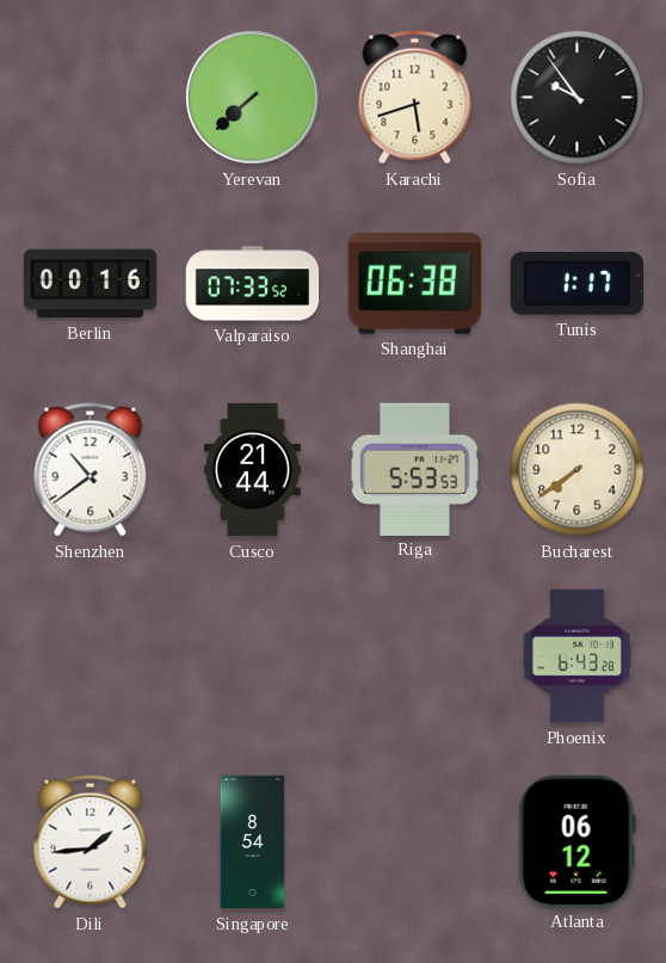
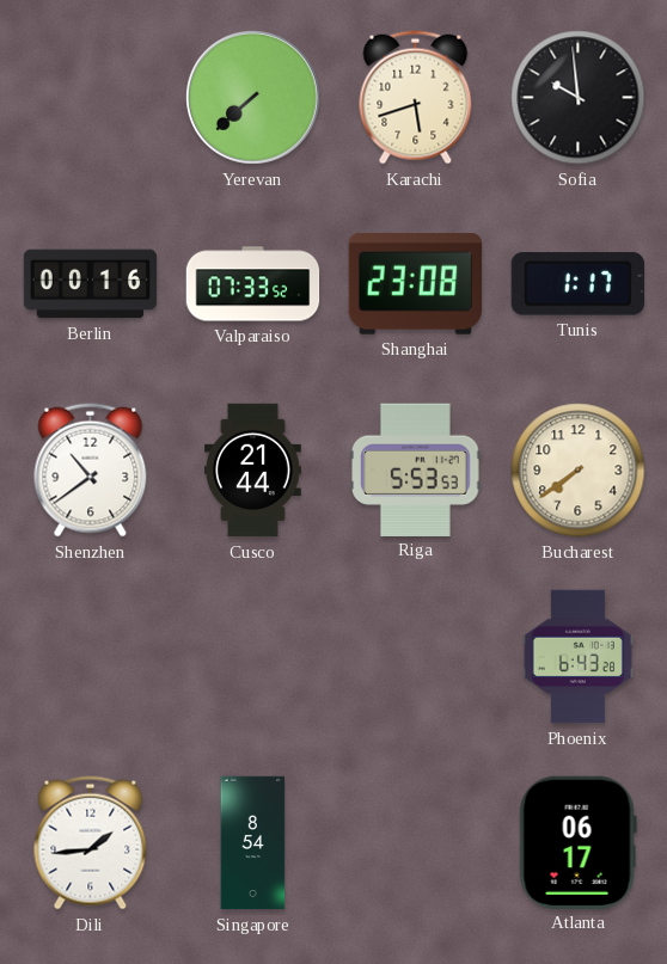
Sofia: 9:54 -> 9:59
Shanghai: 06:38 -> 23:08
Atlanta: 06:12 -> 06:17
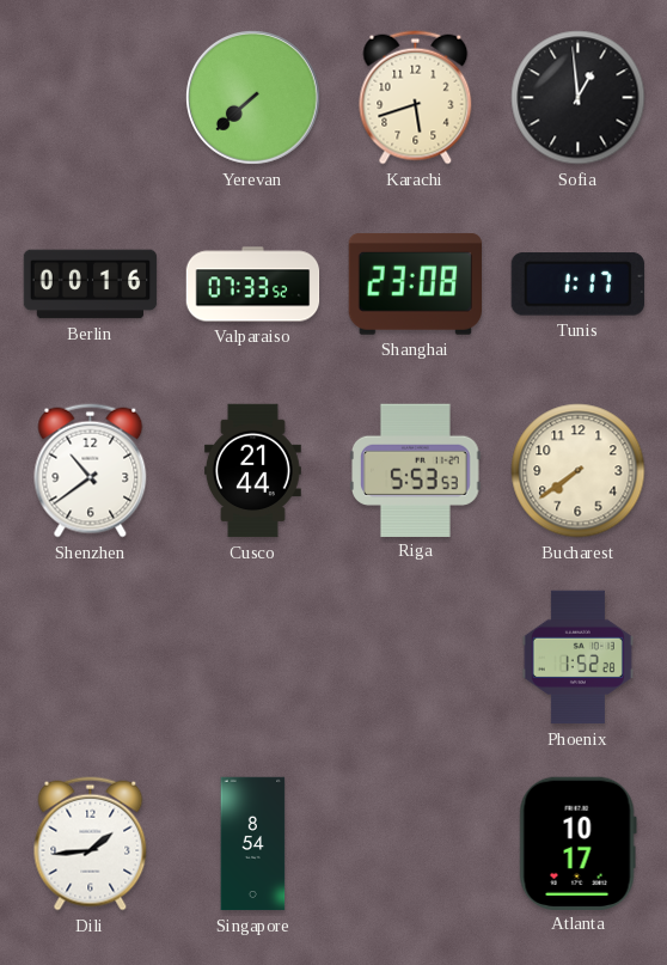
Sofia: 9:59 -> 12:59
Phoenix: 6:43 -> 1:52
Atlanta: 06:17 -> 10:17
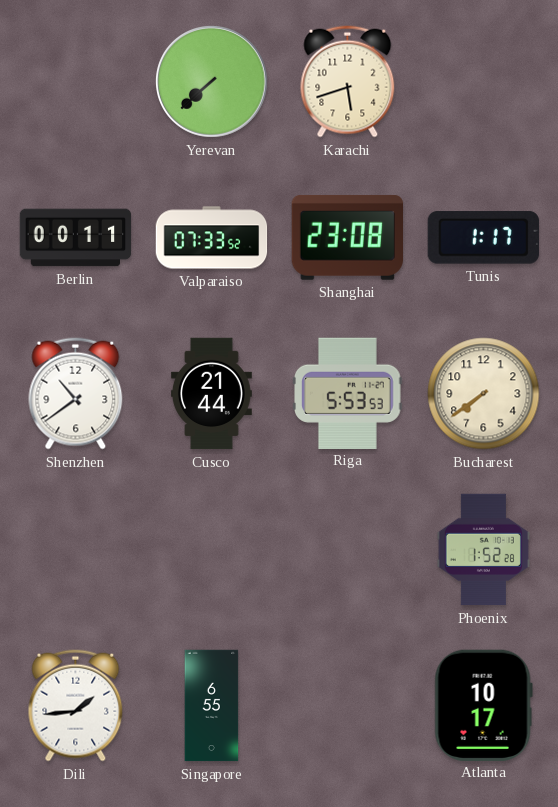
Sofia: 12:59 -> none
Berlin: 00:16 -> 00:11
Singapore: 8:54 -> 6:55
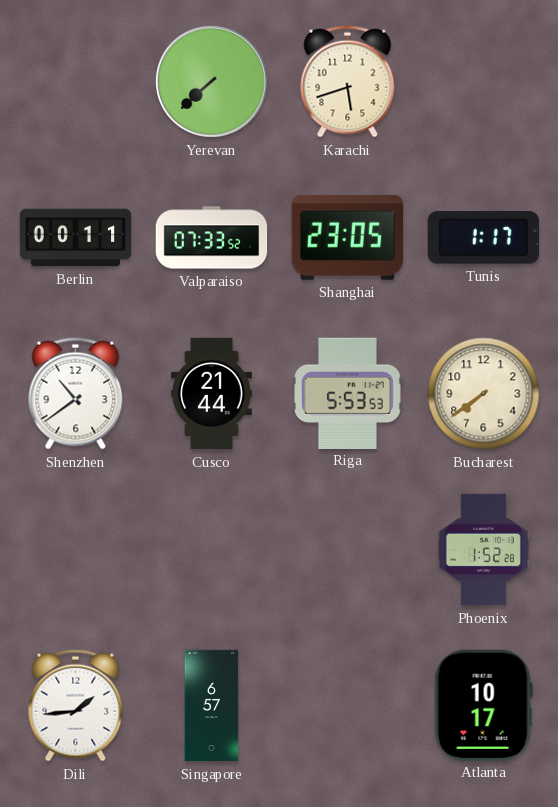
Shanghai: 23:08 -> 23:05
Singapore: 6:55 -> 6:57
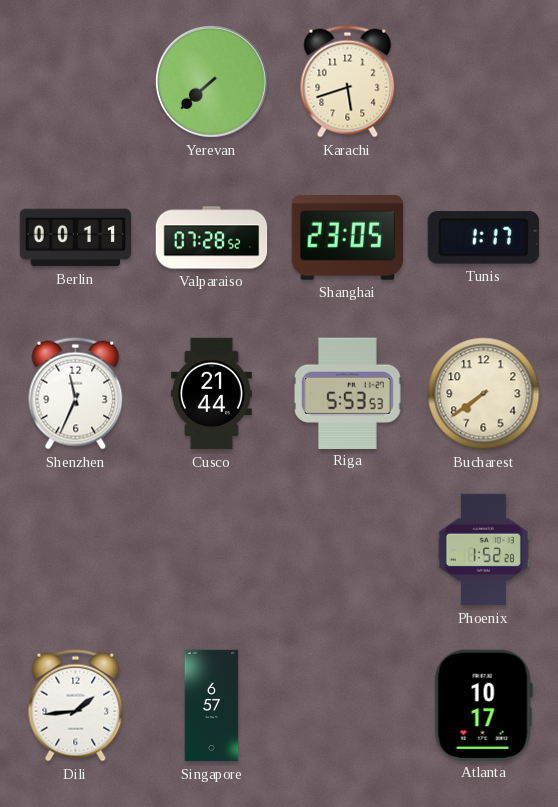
Valparaiso: 07:33 -> 07:28
Shenzhen: 10:39 -> 11:34
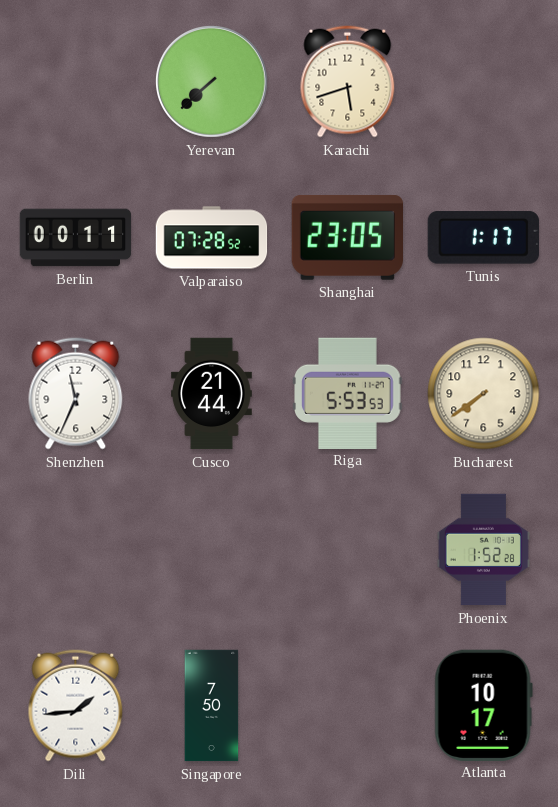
Singapore: 6:57 -> 7:50
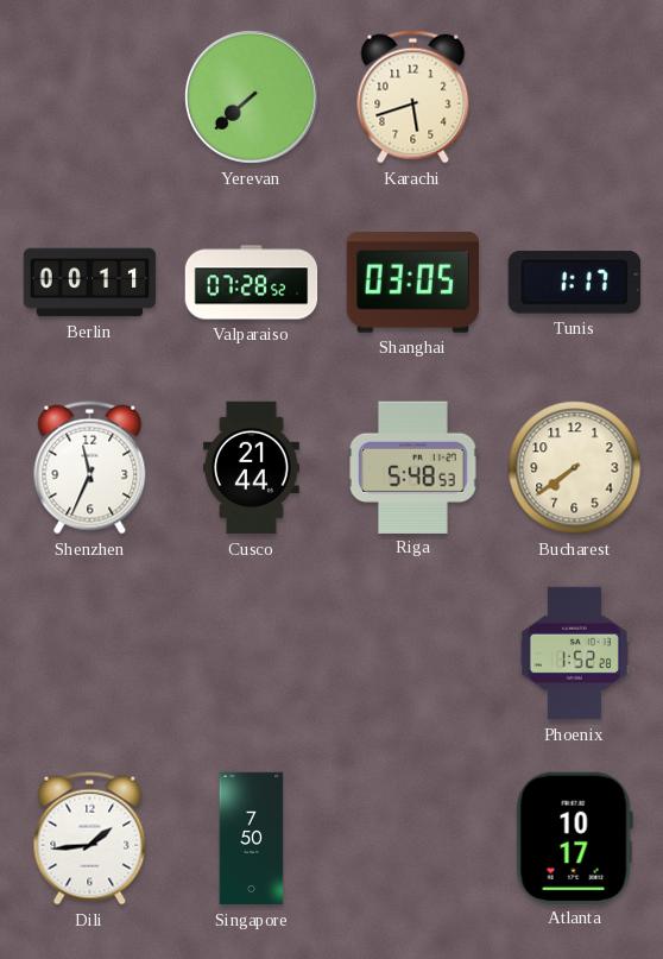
Shanghai: 23:05 -> 03:05
Riga: 5:53 -> 5:48
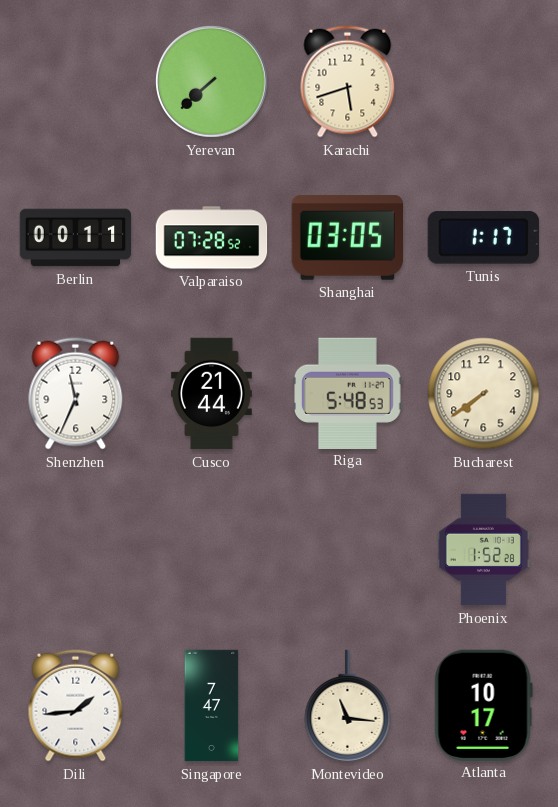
Singapore: 7:50 -> 7:47
Montevideo: none -> 11:16
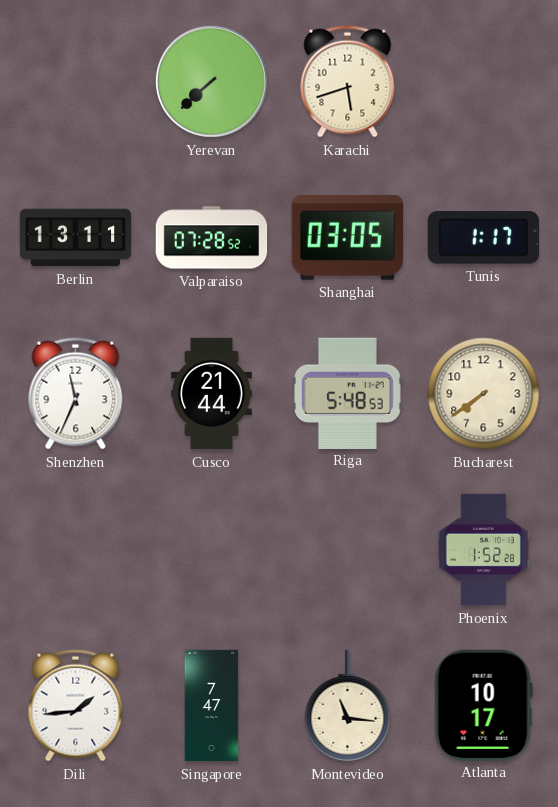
Berlin: 00:11 -> 13:11
